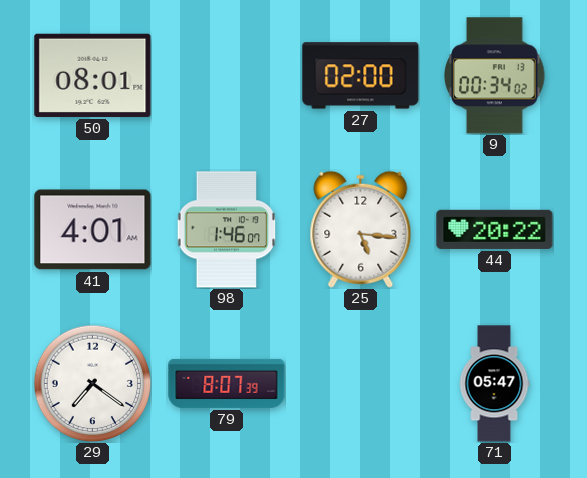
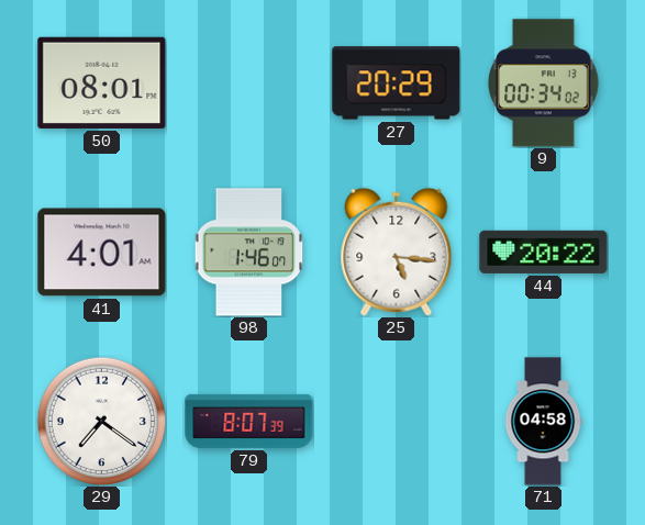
27: 02:00 -> 20:29
71: 05:47 -> 04:58
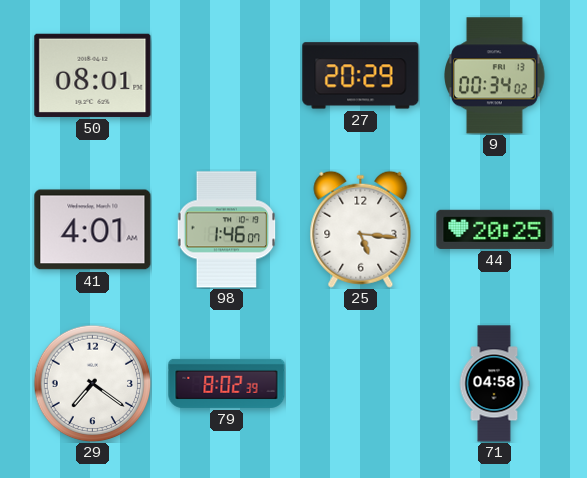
44: 20:22 -> 20:25
79: 8:07 -> 8:02
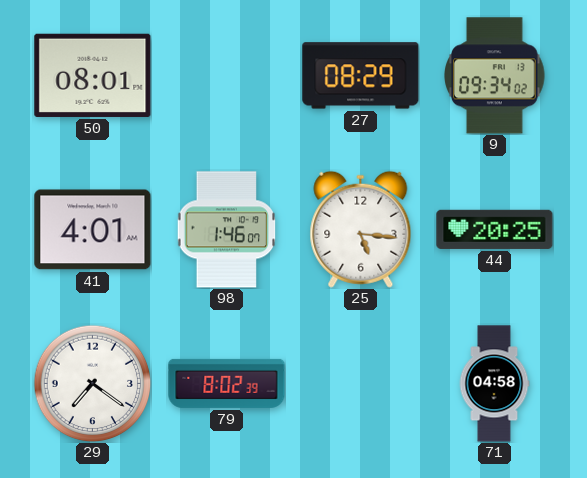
27: 20:29 -> 08:29
9: 00:34 -> 09:34
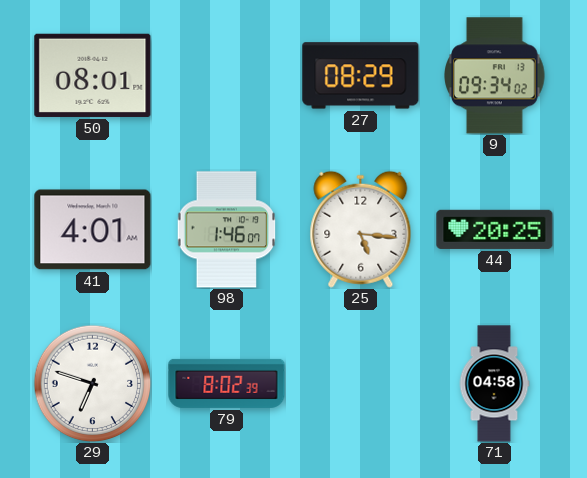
29: 7:21 -> 6:48
